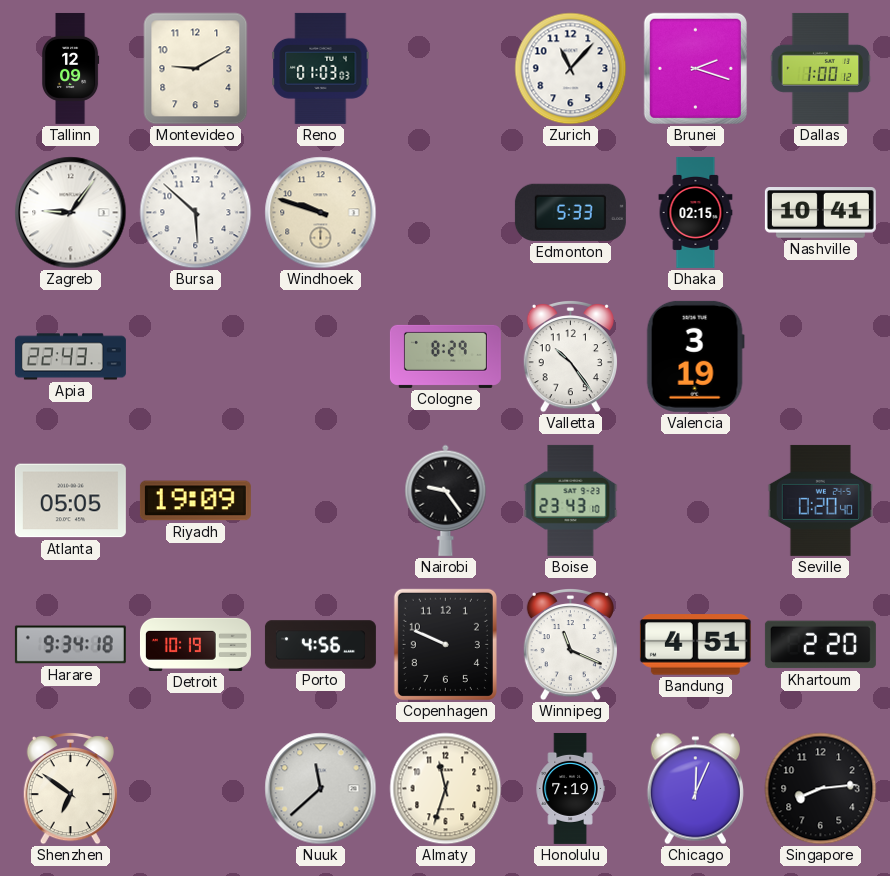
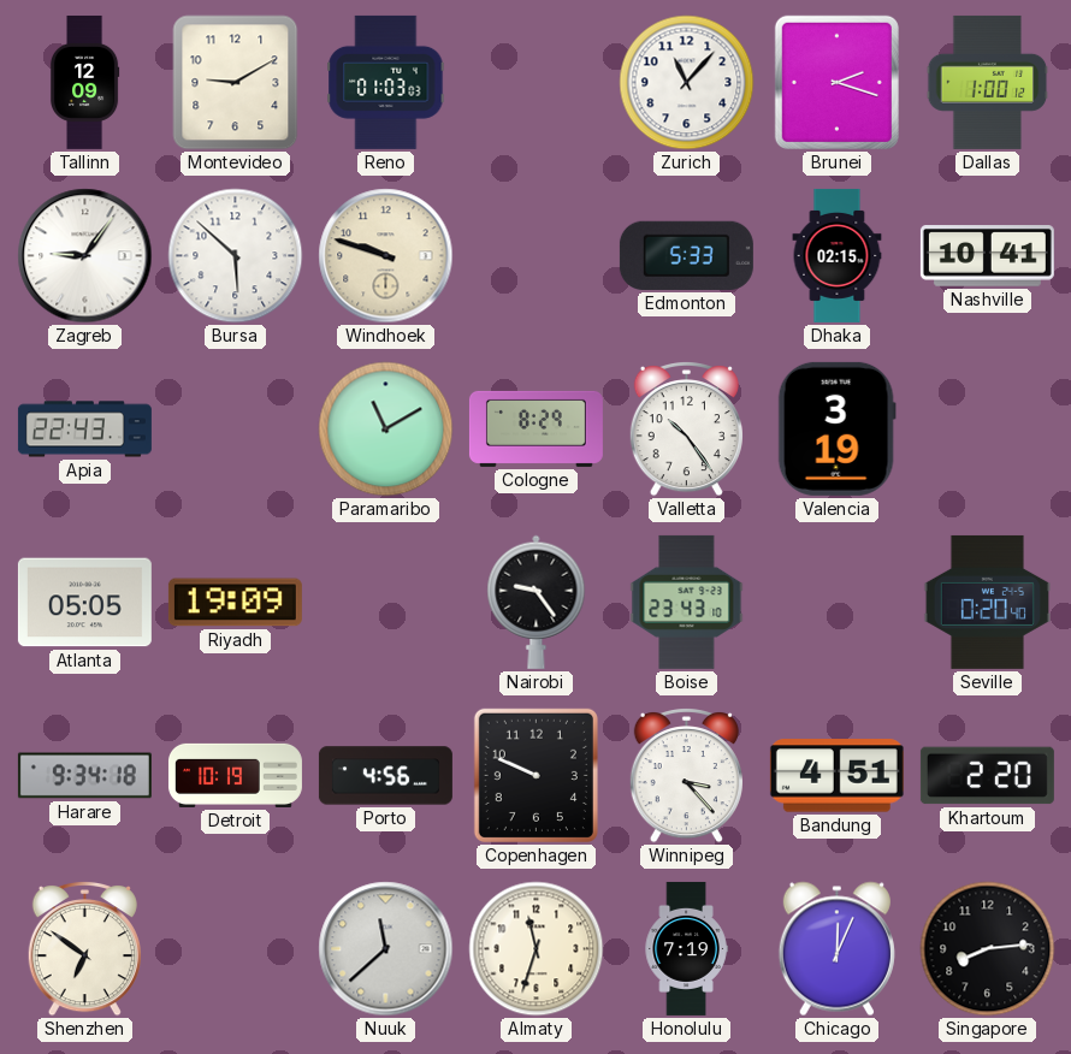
Paramaribo: none -> 11:10
Winnipeg: 11:19 -> 3:23
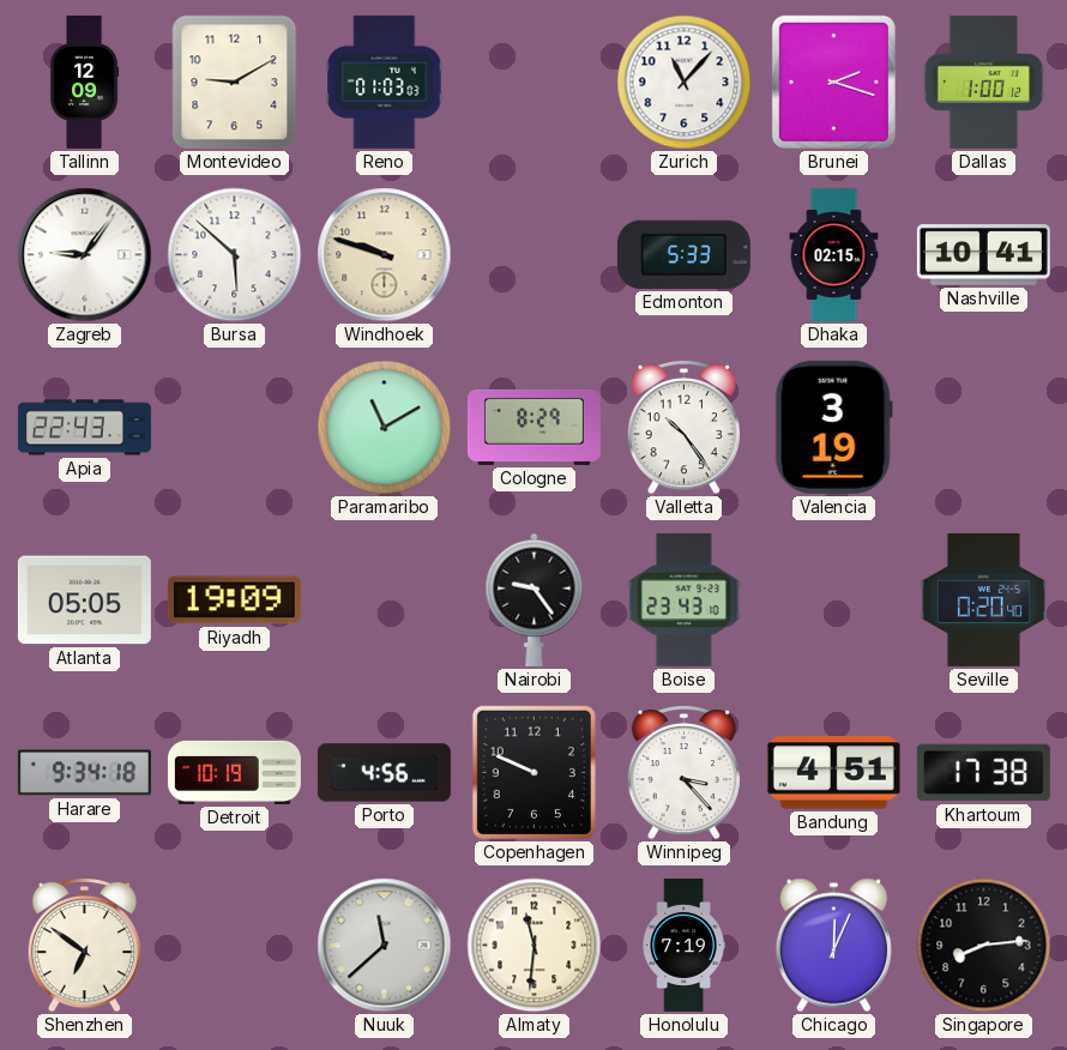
Khartoum: 2:20 -> 17:38
Almaty: 11:33 -> 11:31
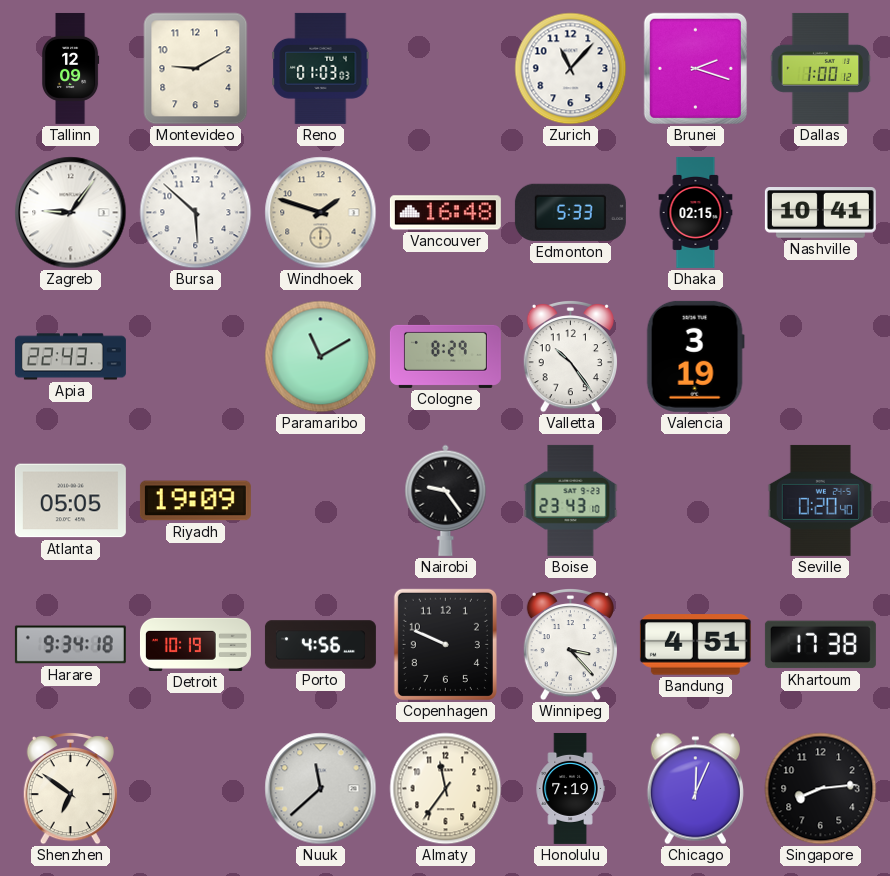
Windhoek: 9:48 -> 1:48
Vancouver: none -> 16:48
Almaty: 11:31 -> 11:36
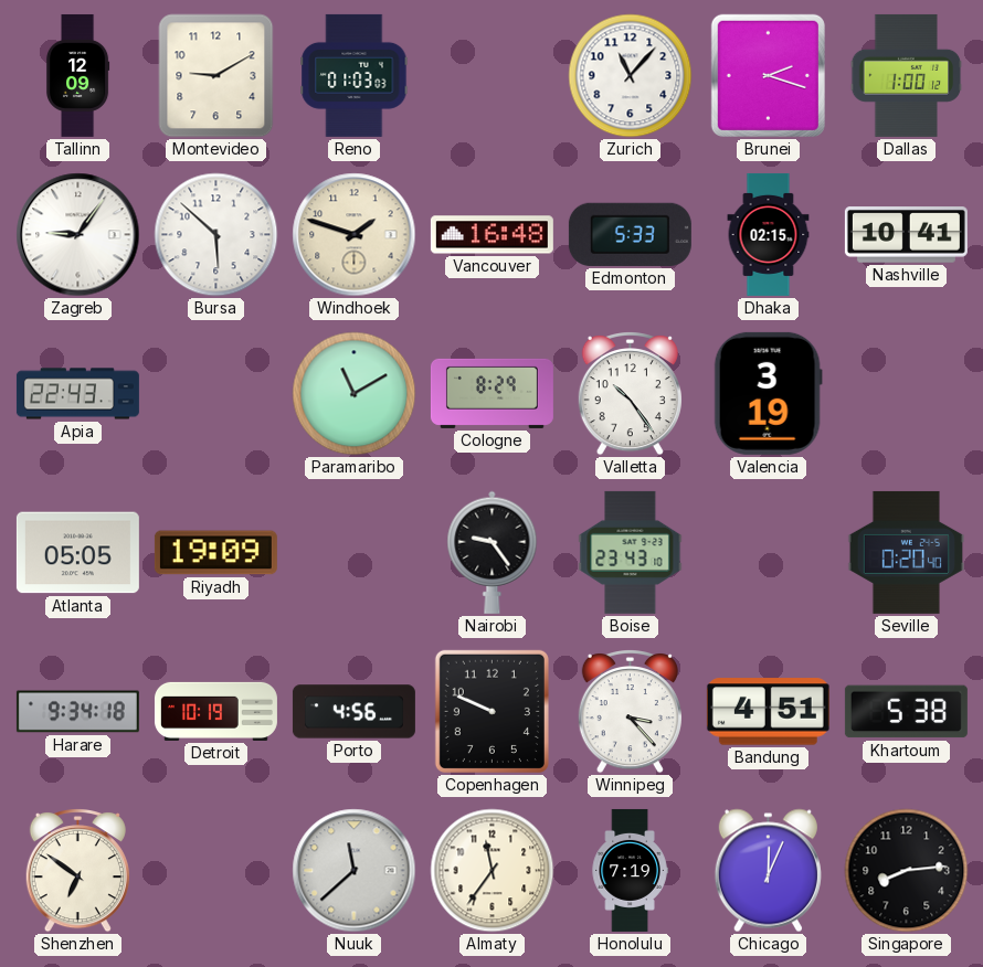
Khartoum: 17:38 -> 5:38
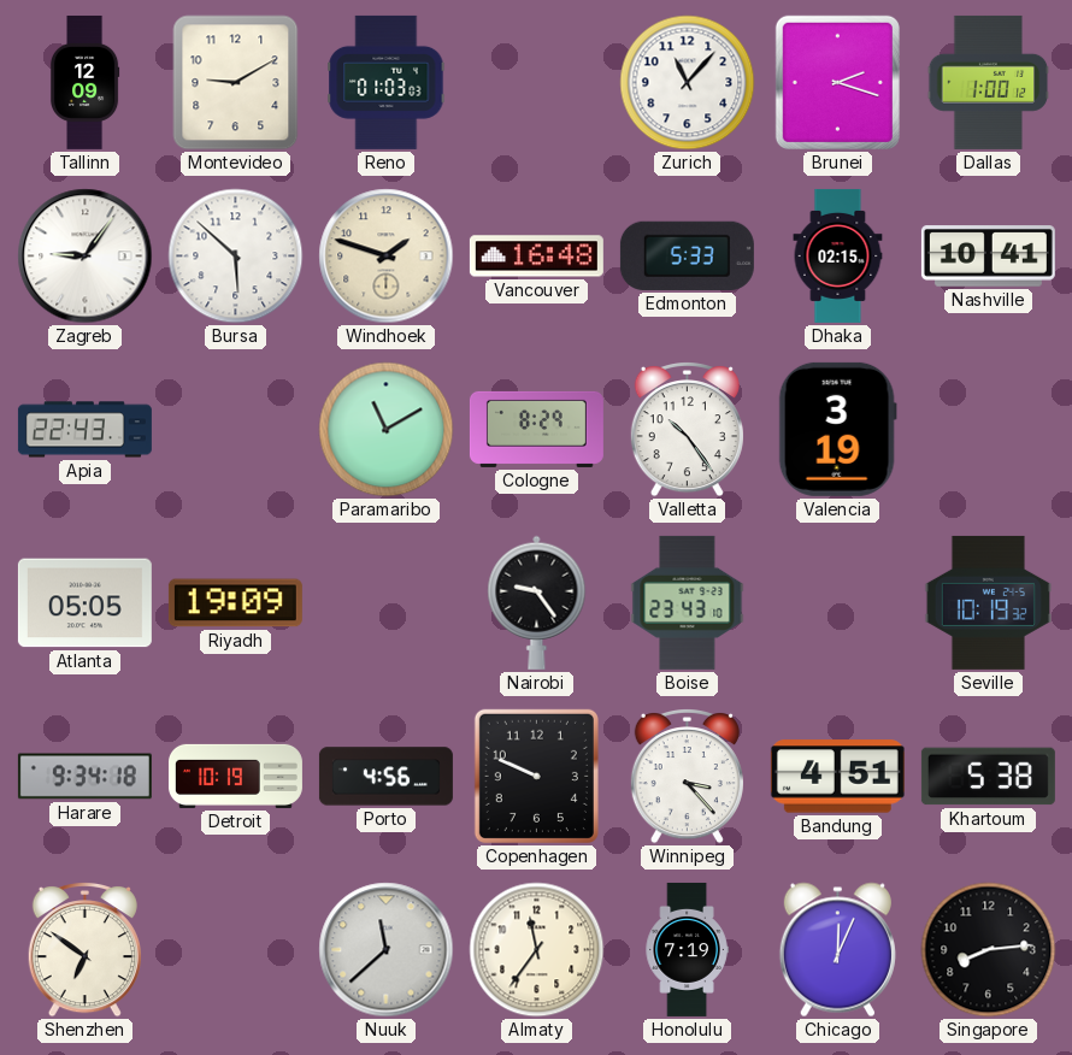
Seville: 0:20 -> 10:19
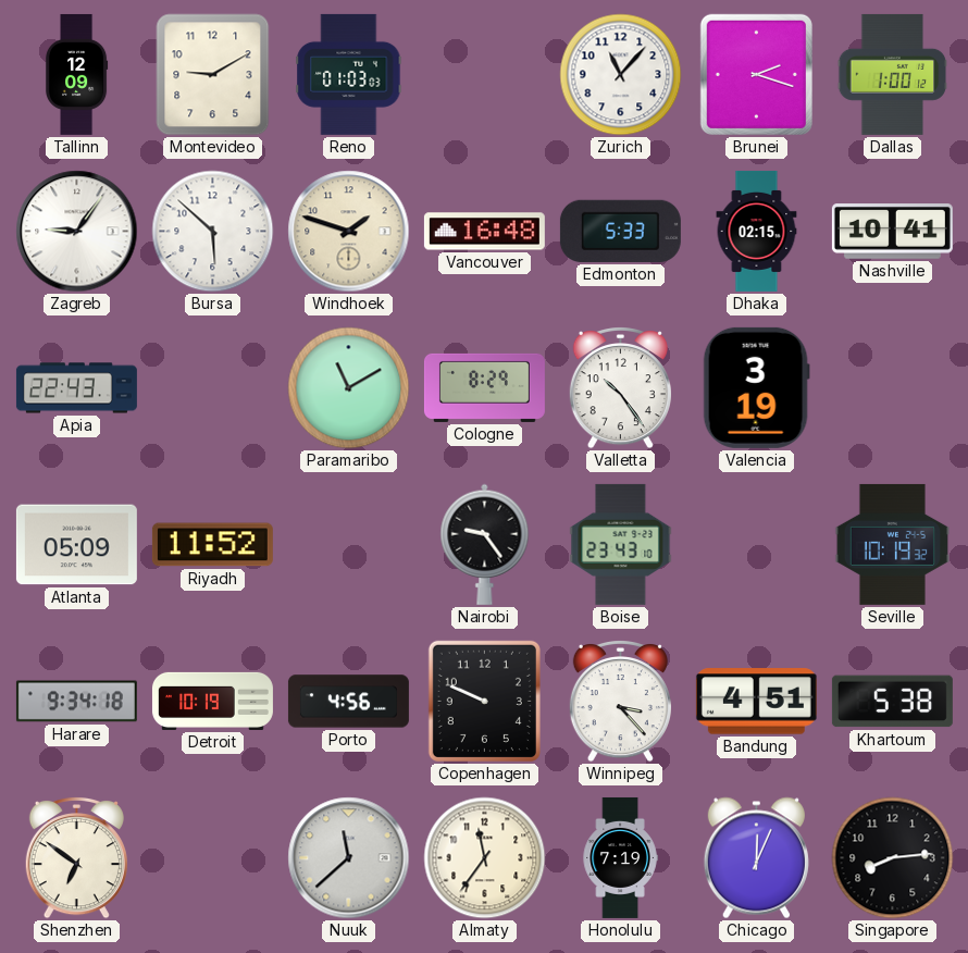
Atlanta: 05:05 -> 05:09
Riyadh: 19:09 -> 11:52
